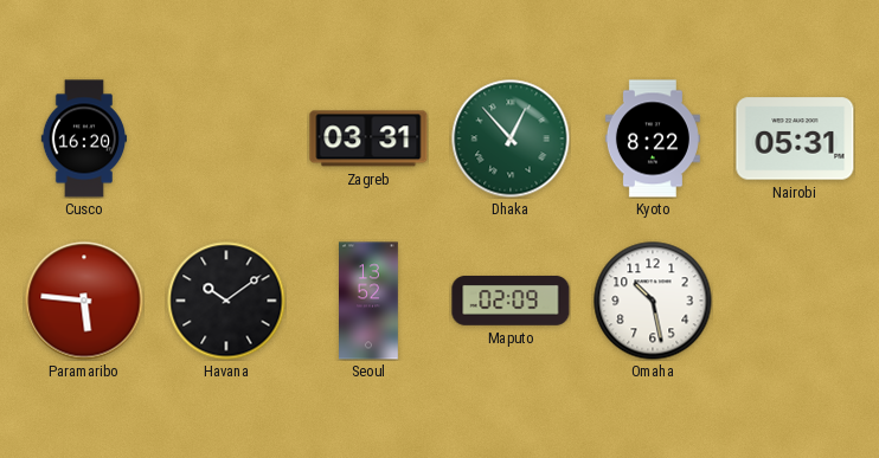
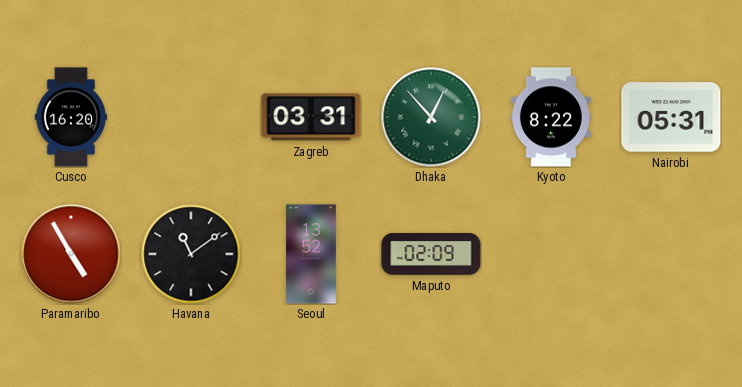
Paramaribo: 5:46 -> 4:55
Havana: 10:09 -> 11:09
Omaha: 10:28 -> none
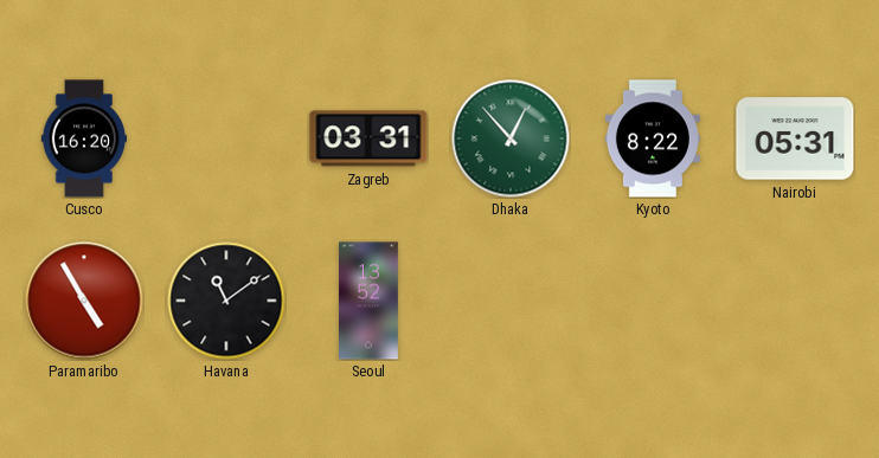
Maputo: 02:09 -> none
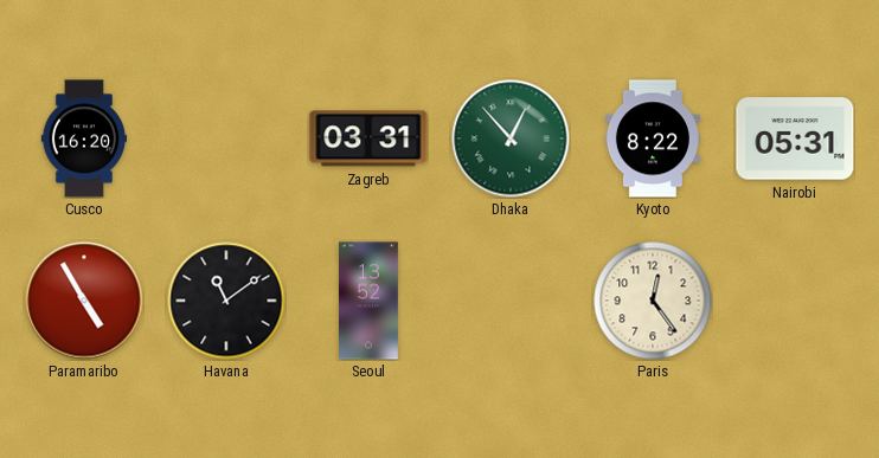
Paris: none -> 12:24
